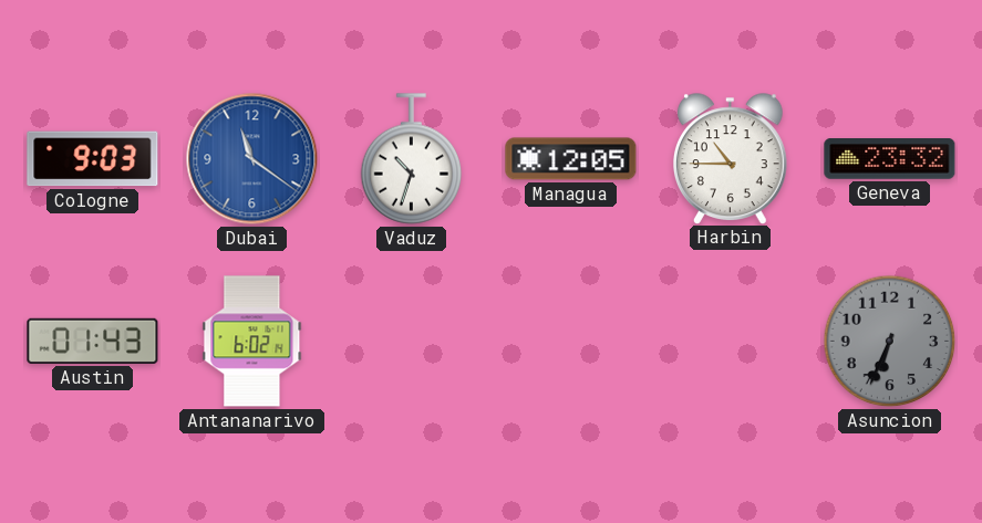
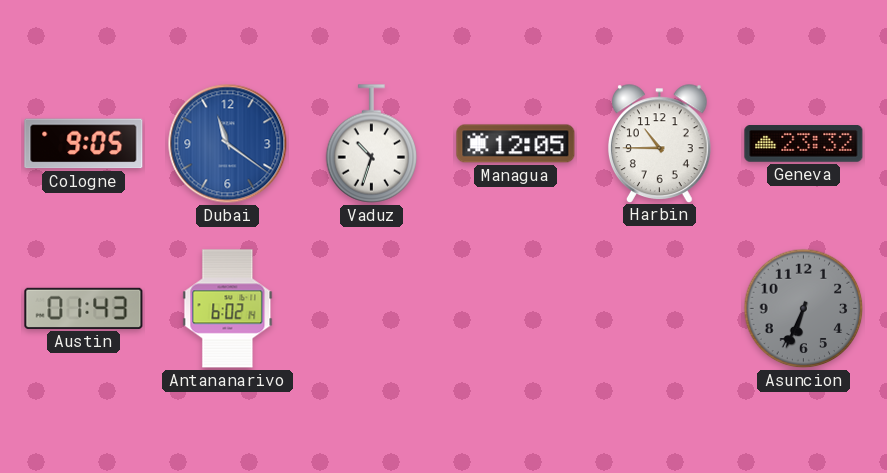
Cologne: 9:03 -> 9:05
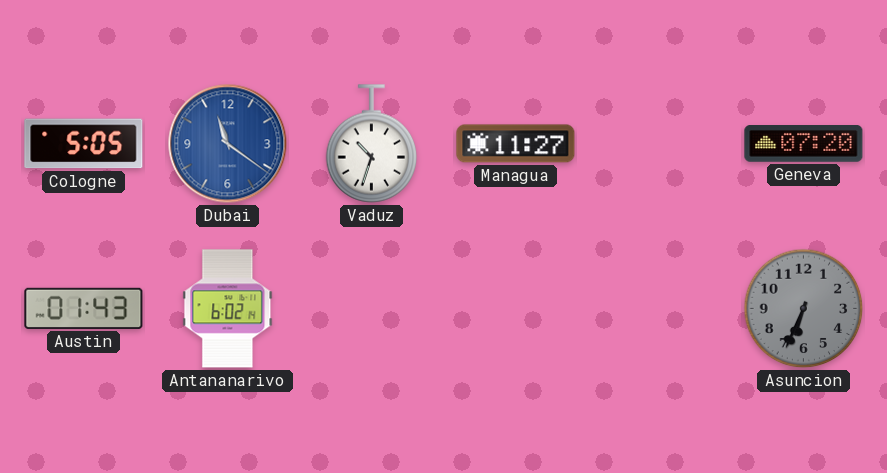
Cologne: 9:05 -> 5:05
Managua: 12:05 -> 11:27
Harbin: 10:45 -> none
Geneva: 23:32 -> 07:20
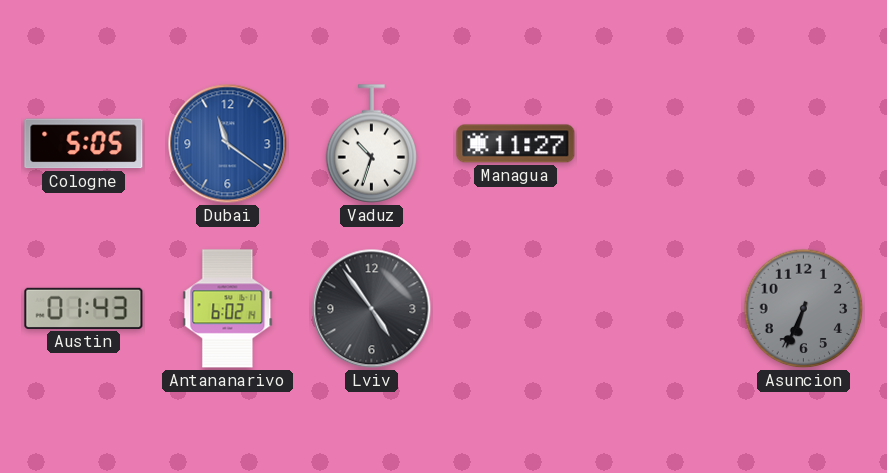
Geneva: 07:20 -> none
Lviv: none -> 4:54
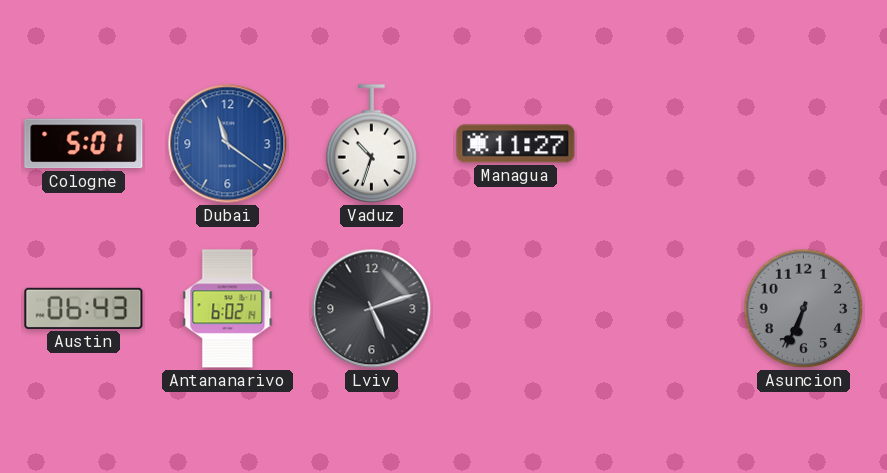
Cologne: 5:05 -> 5:01
Austin: 01:43 -> 06:43
Lviv: 4:54 -> 5:12
